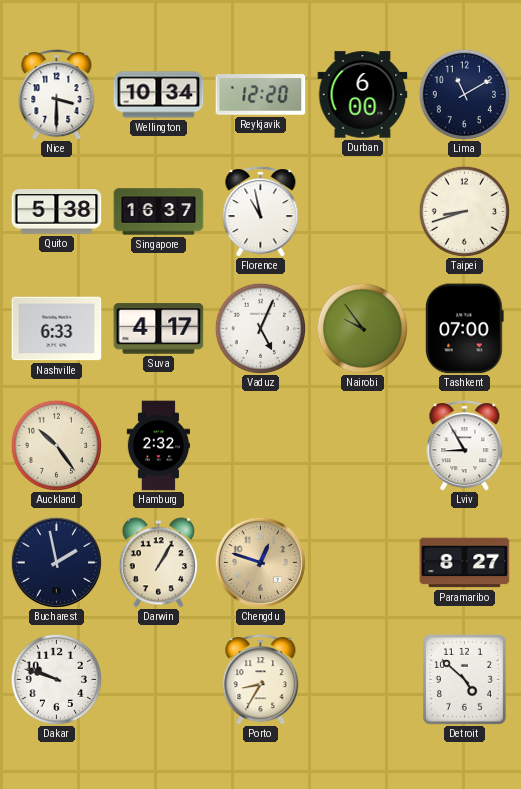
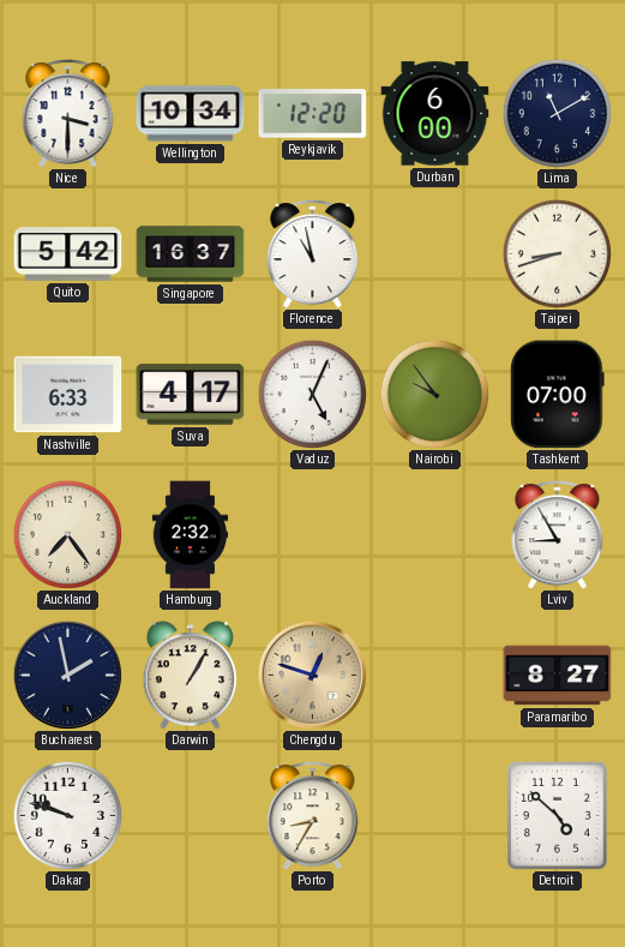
Quito: 5:38 -> 5:42
Auckland: 10:24 -> 7:24
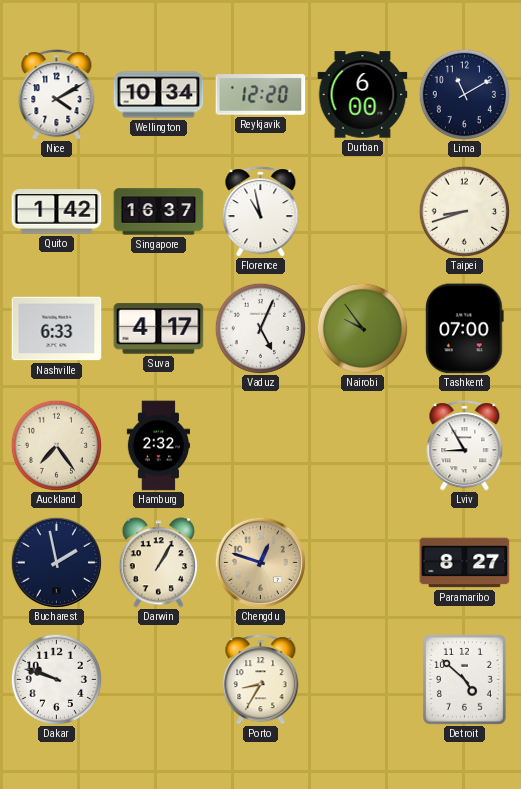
Nice: 3:30 -> 4:10
Quito: 5:42 -> 1:42
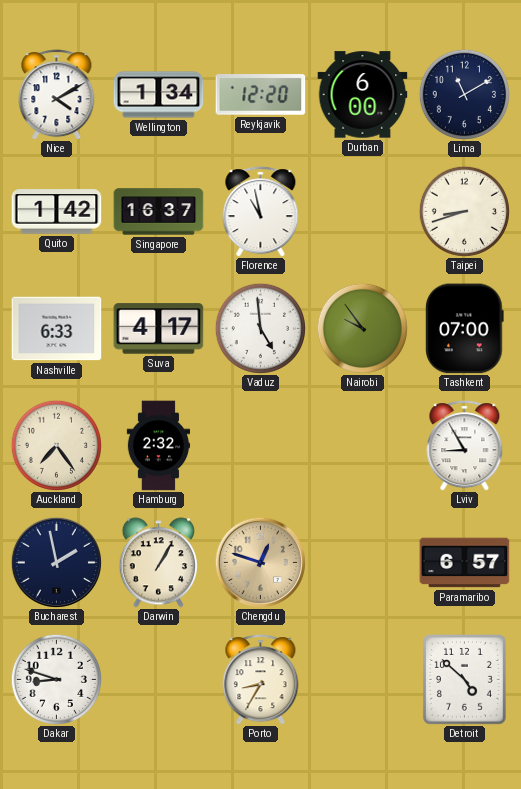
Wellington: 10:34 -> 1:34
Vaduz: 5:04 -> 4:59
Paramaribo: 8:27 -> 6:57
Dakar: 9:48 -> 8:48
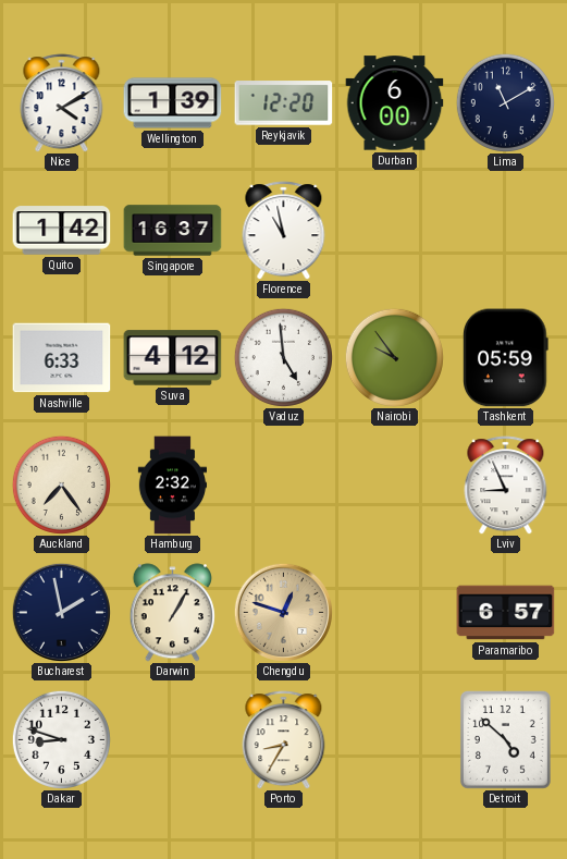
Wellington: 1:34 -> 1:39
Taipei: 8:42 -> none
Suva: 4:17 -> 4:12
Tashkent: 07:00 -> 05:59
Lviv: 8:55 -> 8:56
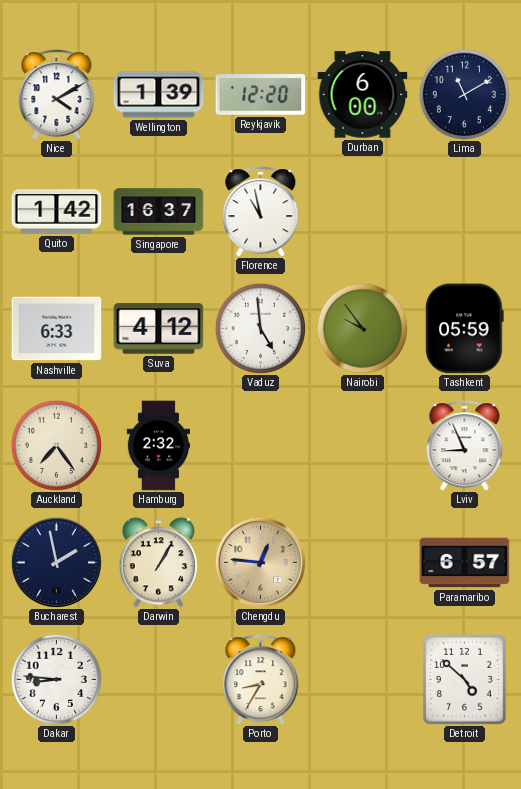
Chengdu: 12:48 -> 12:46
Dakar: 8:48 -> 8:46
